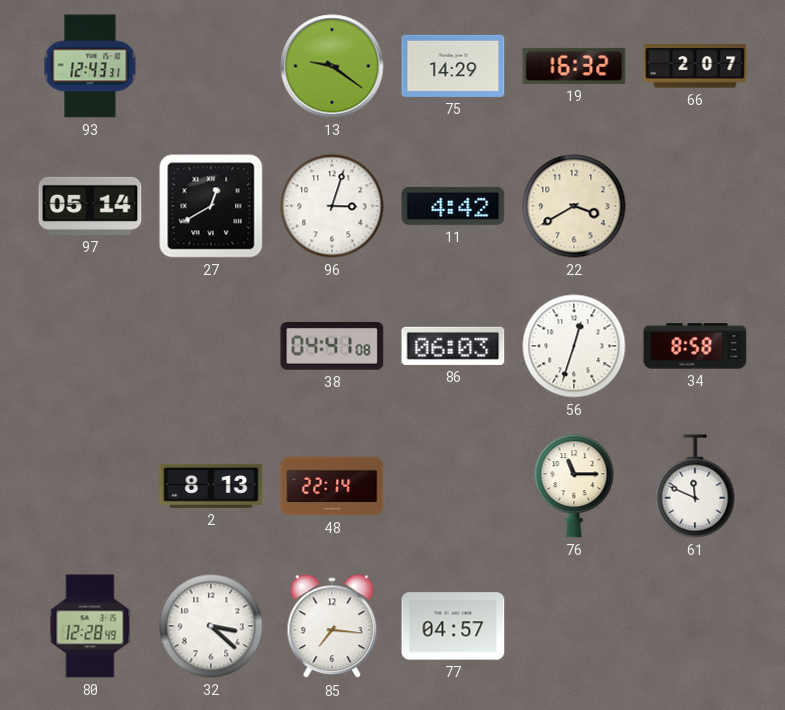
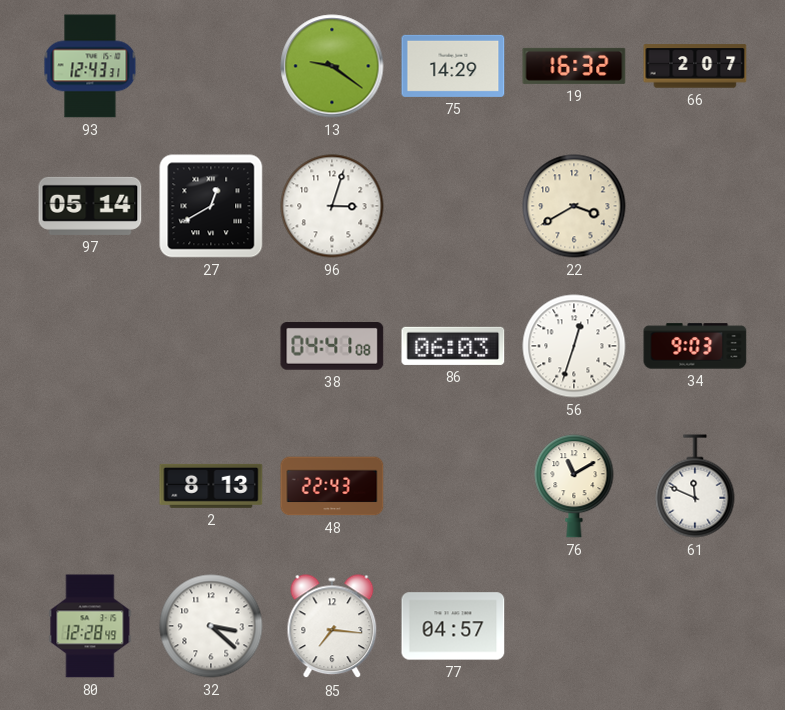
11: 4:42 -> none
34: 8:58 -> 9:03
48: 22:14 -> 22:43
76: 11:15 -> 11:10
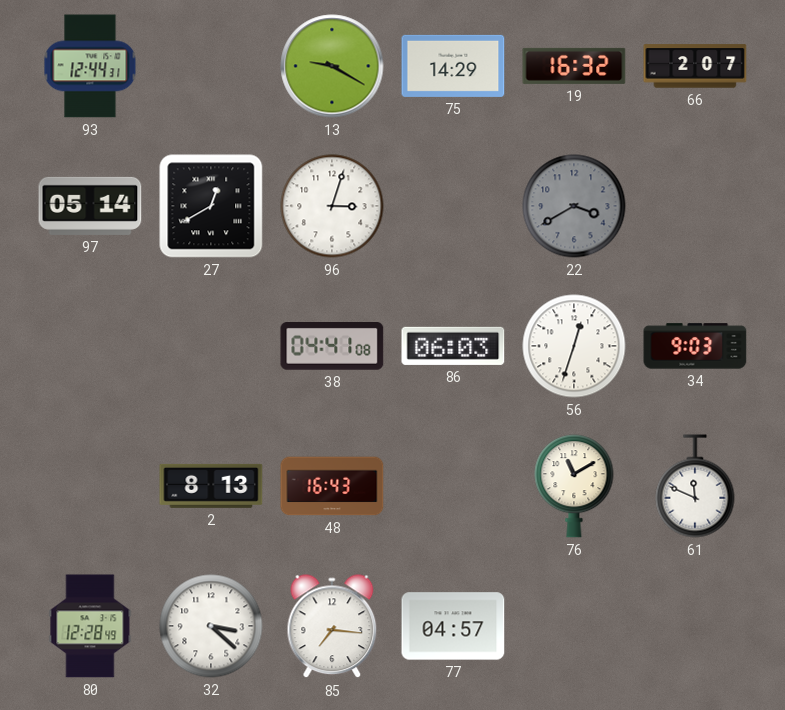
93: 12:43 -> 12:44
13: 9:21 -> 9:20
22 dial: cream -> grey
48: 22:43 -> 16:43
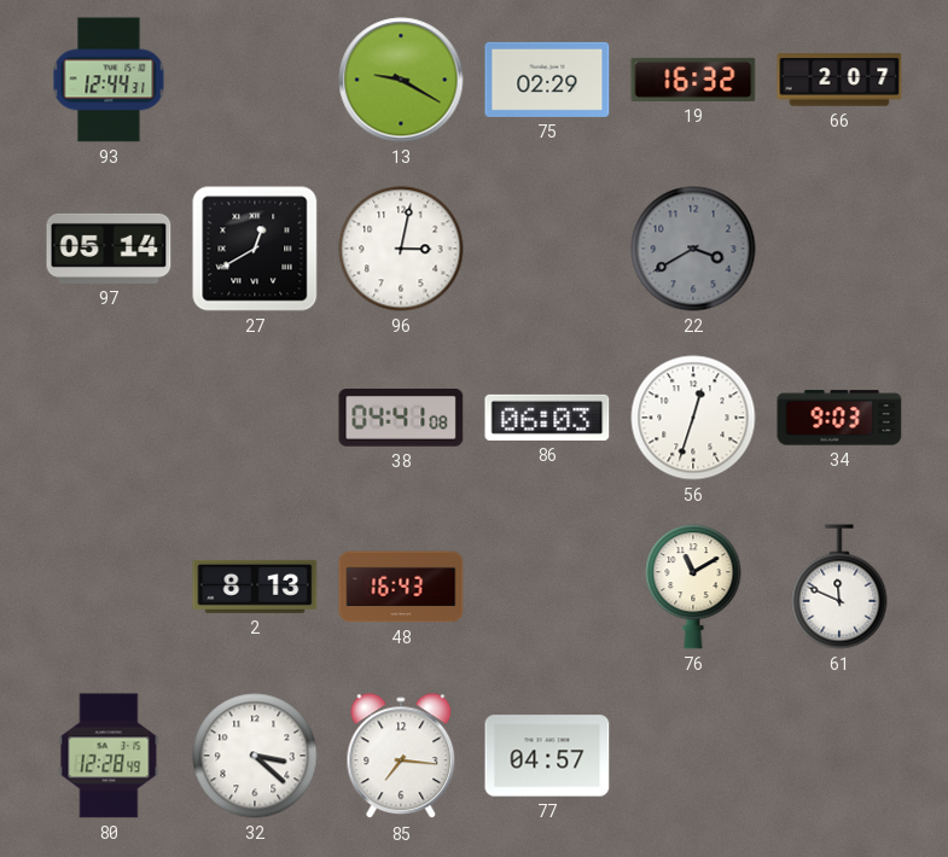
75: 14:29 -> 02:29
96: 3:03 -> 3:02
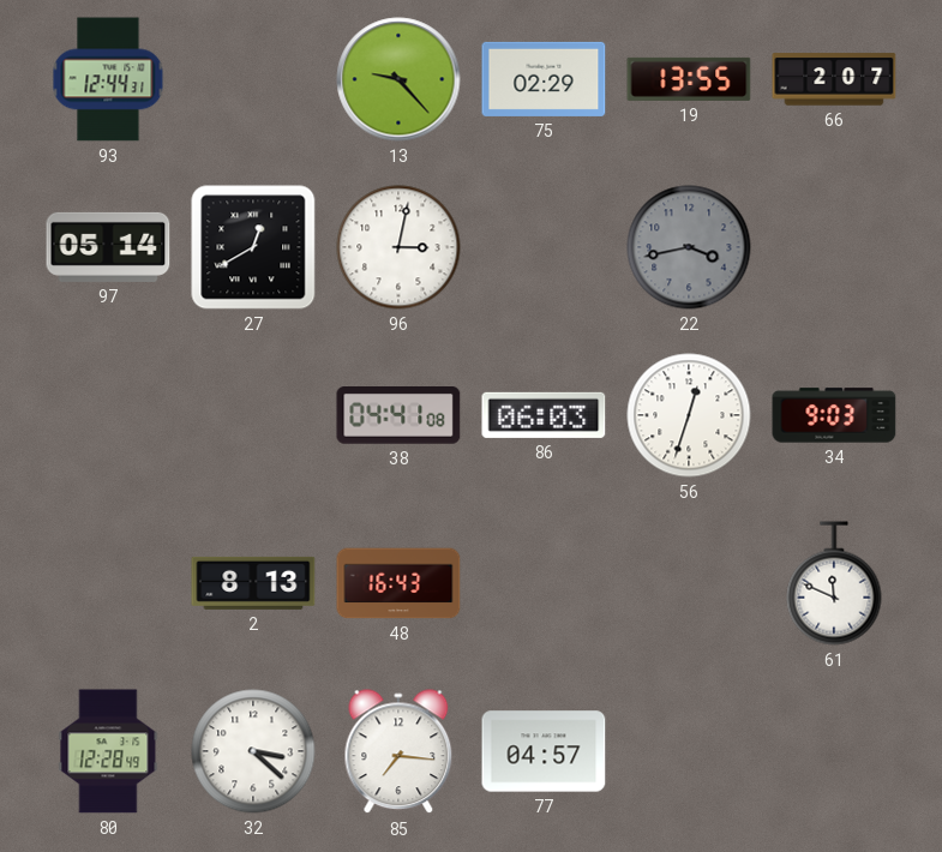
13: 9:20 -> 9:23
19: 16:32 -> 13:55
22: 3:40 -> 3:43
76: 11:10 -> none
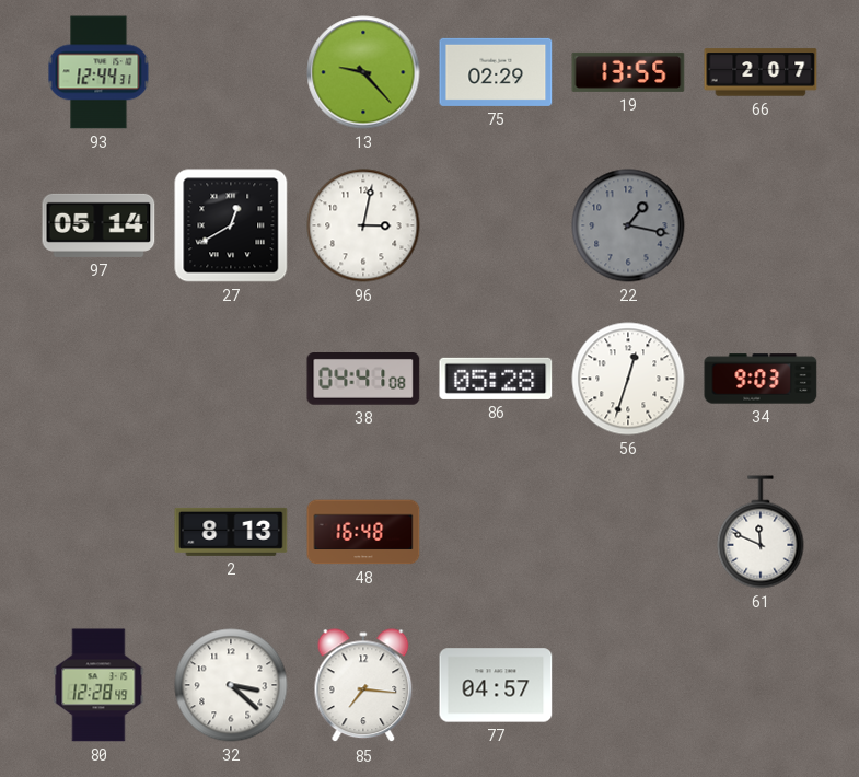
22: 3:43 -> 1:17
86: 06:03 -> 05:28
48: 16:43 -> 16:48
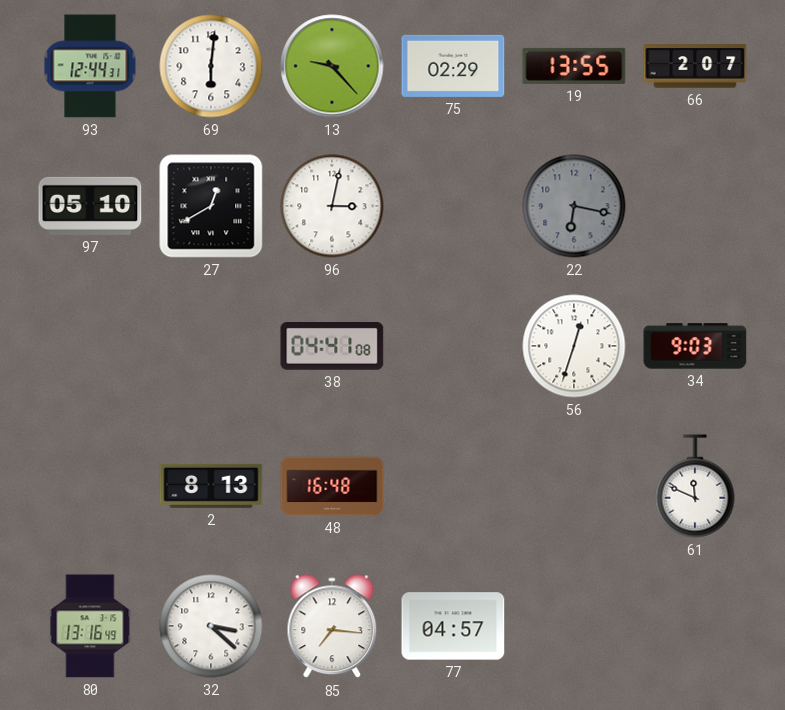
69: none -> 6:01
97: 05:14 -> 05:10
22: 1:17 -> 6:17
86: 05:28 -> none
80: 12:28 -> 13:16
